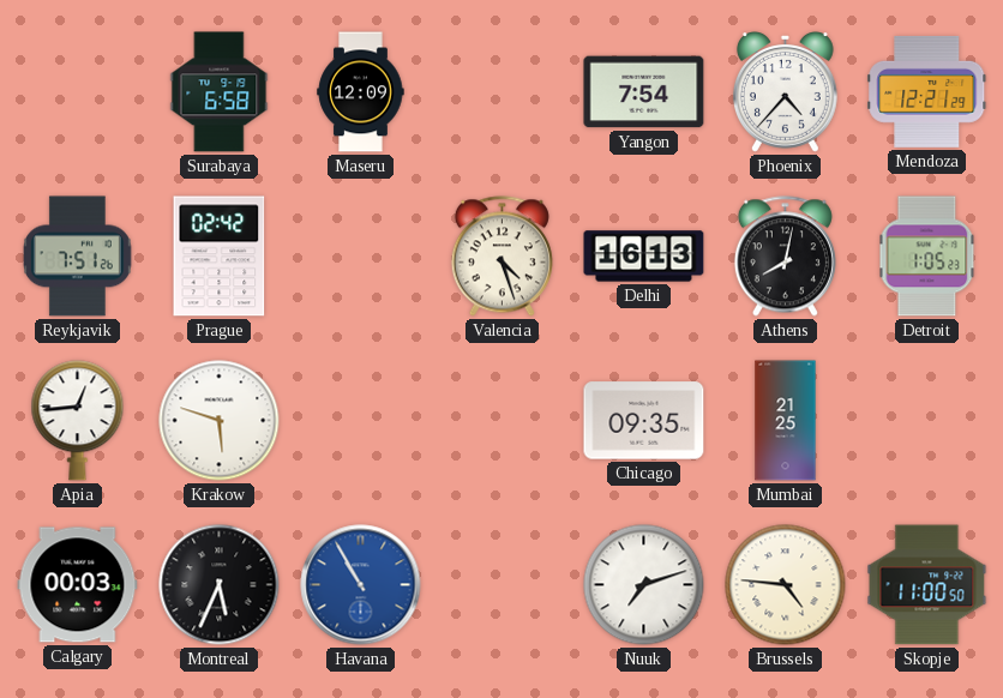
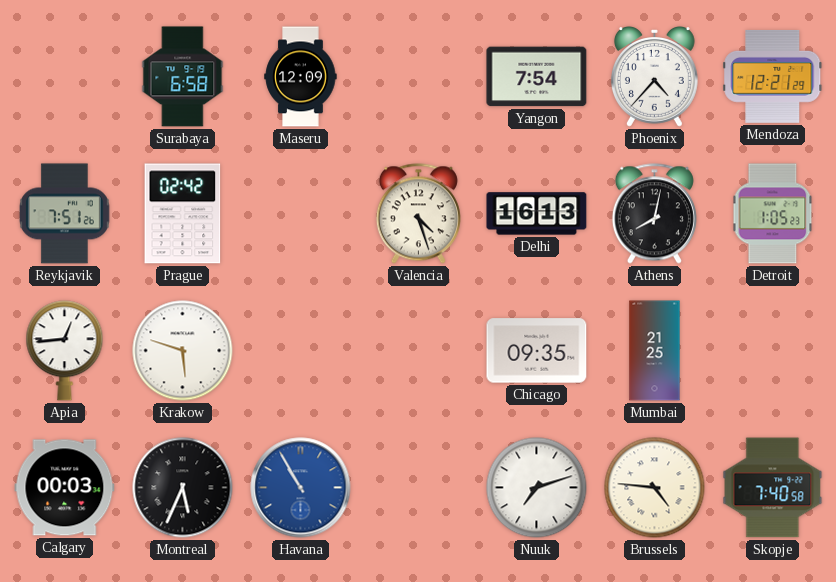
Skopje: 11:00 -> 7:40
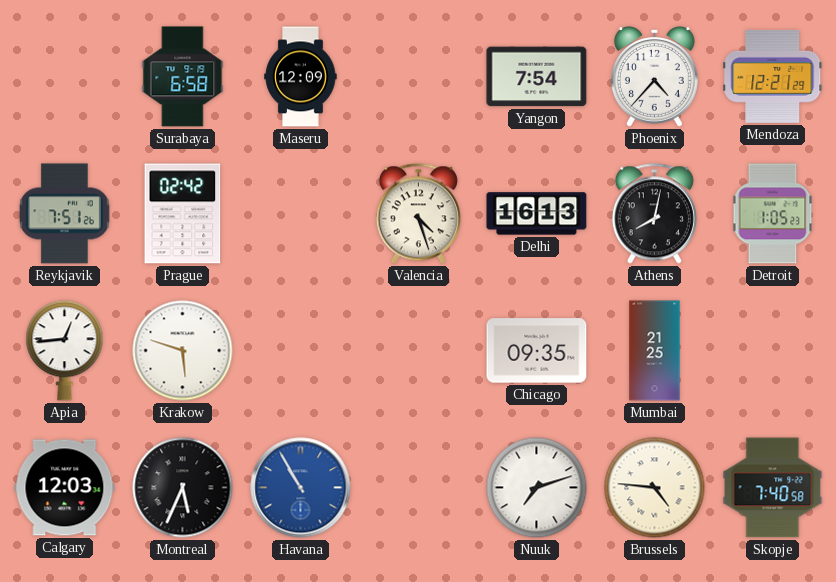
Calgary: 00:03 -> 12:03
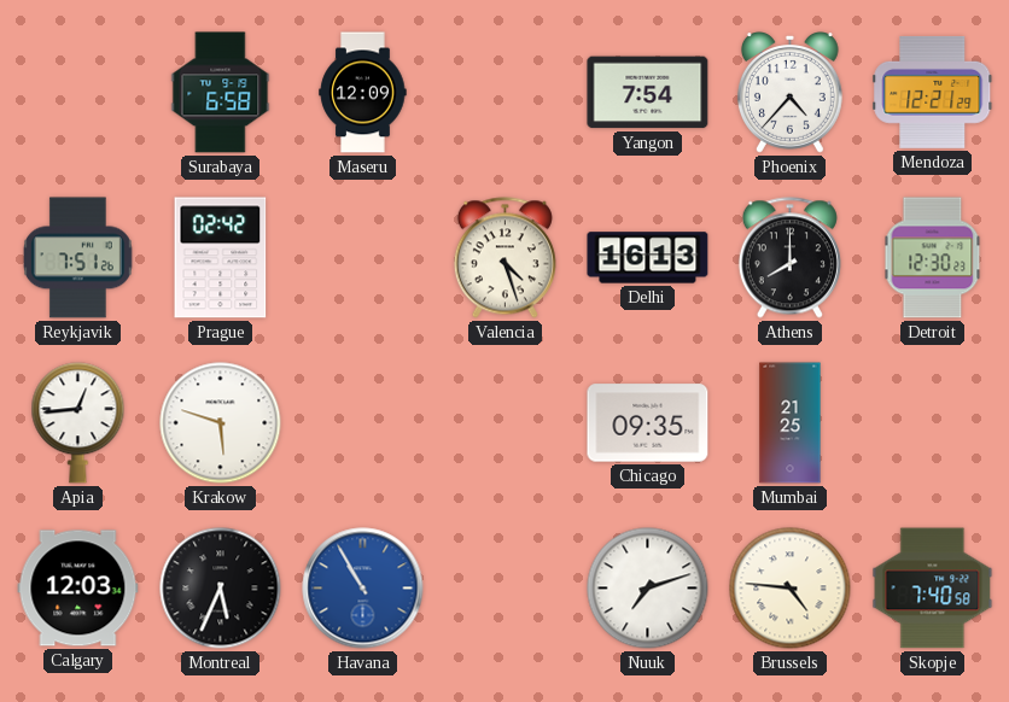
Athens: 8:02 -> 8:00
Detroit: 1:05 -> 12:30
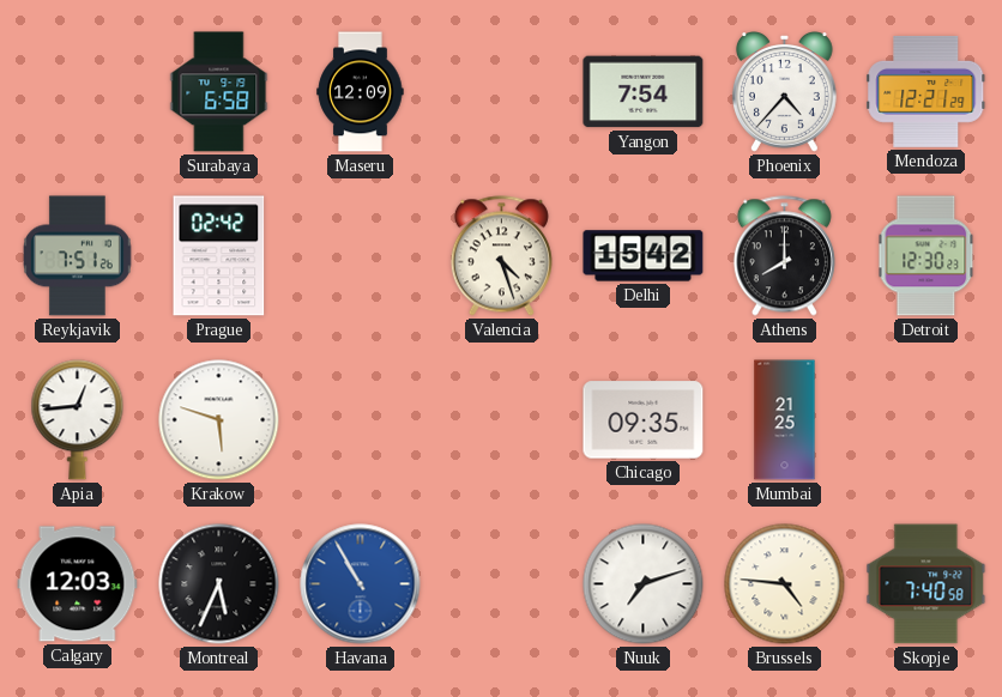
Delhi: 16:13 -> 15:42
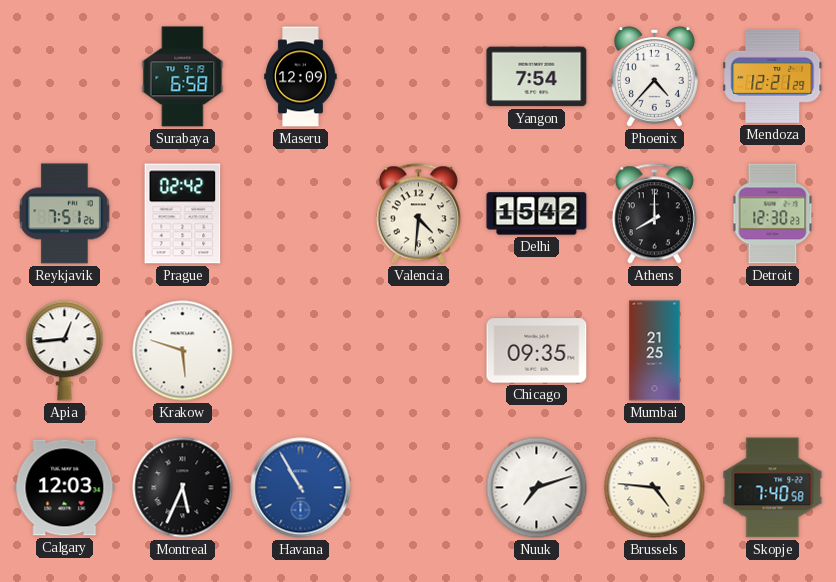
Valencia: 4:27 -> 4:31
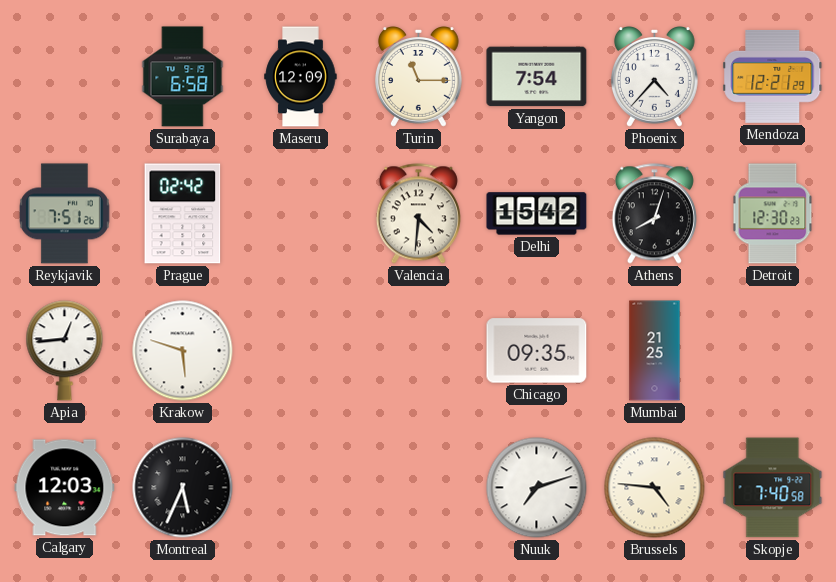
Turin: none -> 11:15
Athens: 8:00 -> 8:03
Havana: 10:55 -> none
